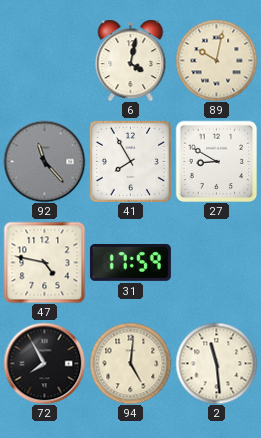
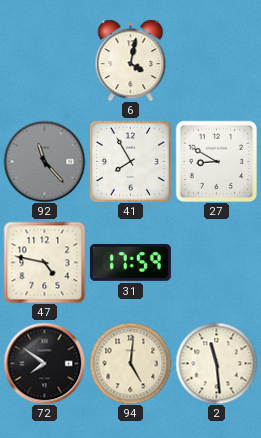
89: 10:02 -> none
72: 7:55 -> 7:51
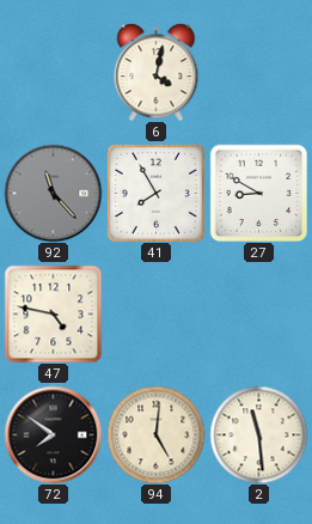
31: 17:59 -> none
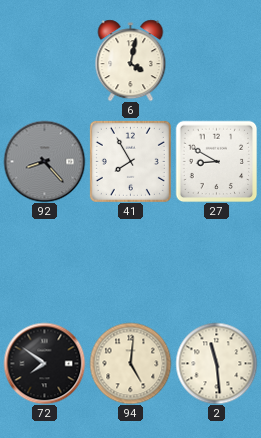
92: 11:23 -> 8:23
47: 4:47 -> none
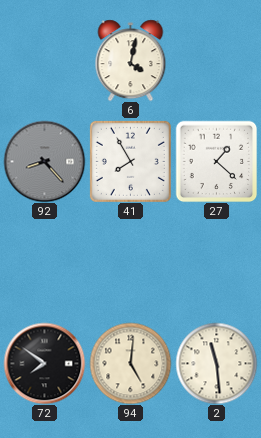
27: 8:50 -> 1:22
